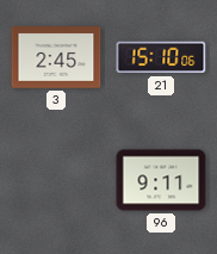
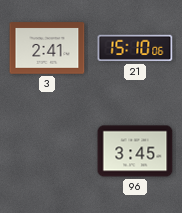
3: 2:45 -> 2:41
96: 9:11 -> 3:45
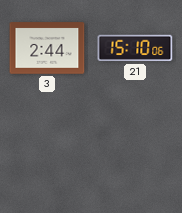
3: 2:41 -> 2:44
96: 3:45 -> none
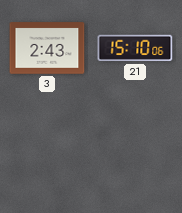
3: 2:44 -> 2:43
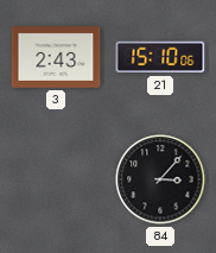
84: none -> 3:07
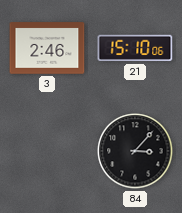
3: 2:43 -> 2:46
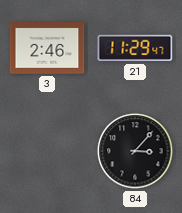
21: 15:10 -> 11:29
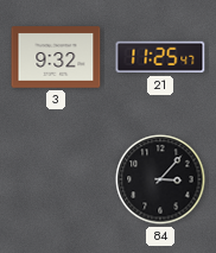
3: 2:46 -> 9:32
21: 11:29 -> 11:25
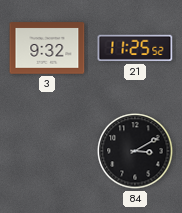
21: 11:25:47 -> 11:25:52
84: 3:07 -> 3:10
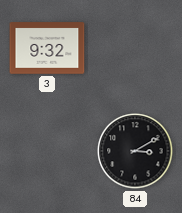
21: 11:25 -> none
